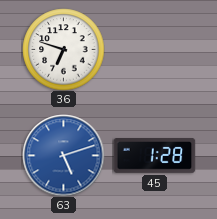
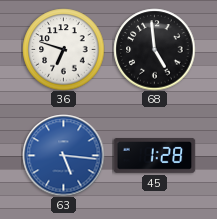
68: none -> 4:59
63: 5:12 -> 5:16
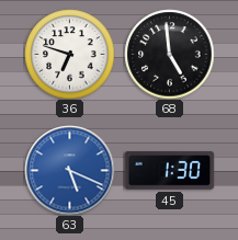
63: 5:16 -> 5:19
45: 1:28 -> 1:30
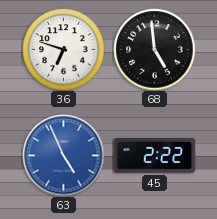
63: 5:19 -> 4:56
45: 1:30 -> 2:22
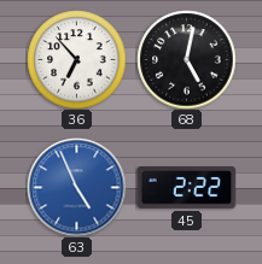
36: 6:48 -> 6:53
68: 4:59 -> 5:02
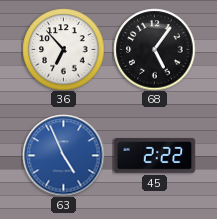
68: 5:02 -> 5:06
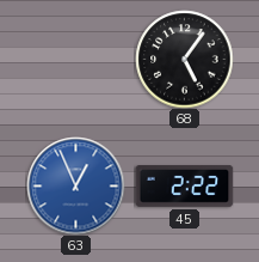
36: 6:53 -> none
63: 4:56 -> 12:56
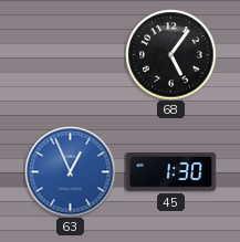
45: 2:22 -> 1:30
